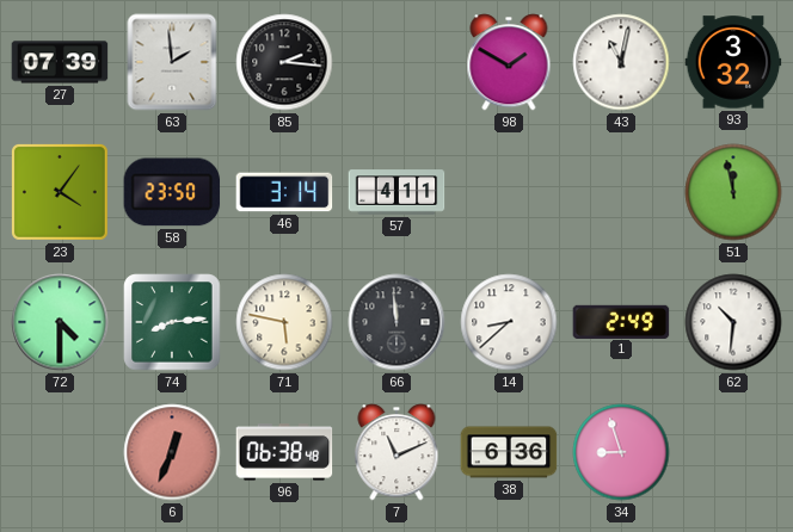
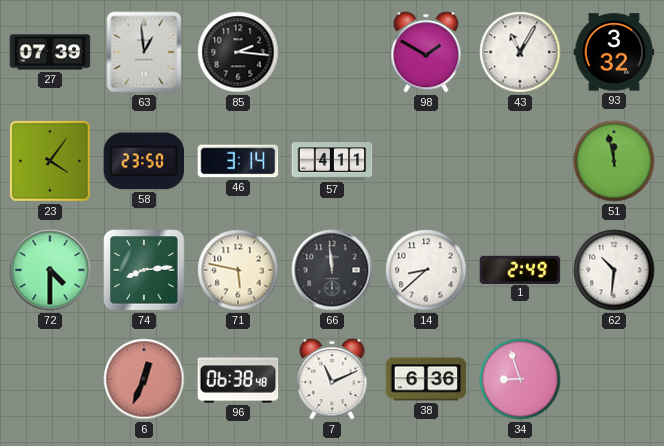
63: 1:59 -> 12:59
43: 11:02 -> 11:05
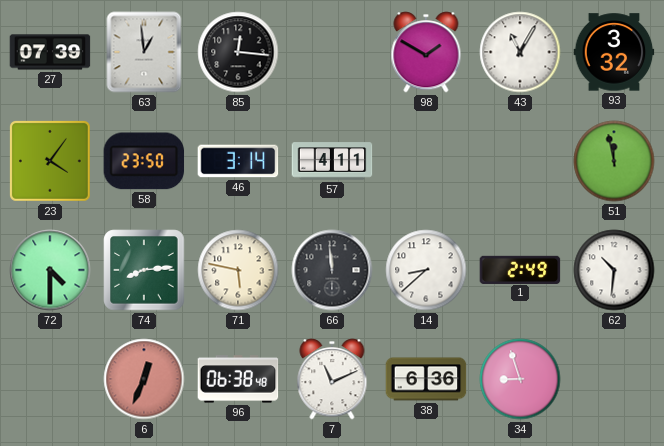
85: 2:16 -> 12:16
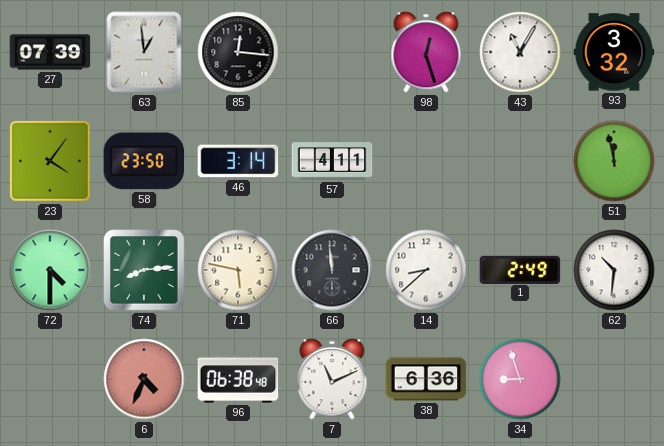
98: 1:50 -> 12:27
6: 12:34 -> 4:34
